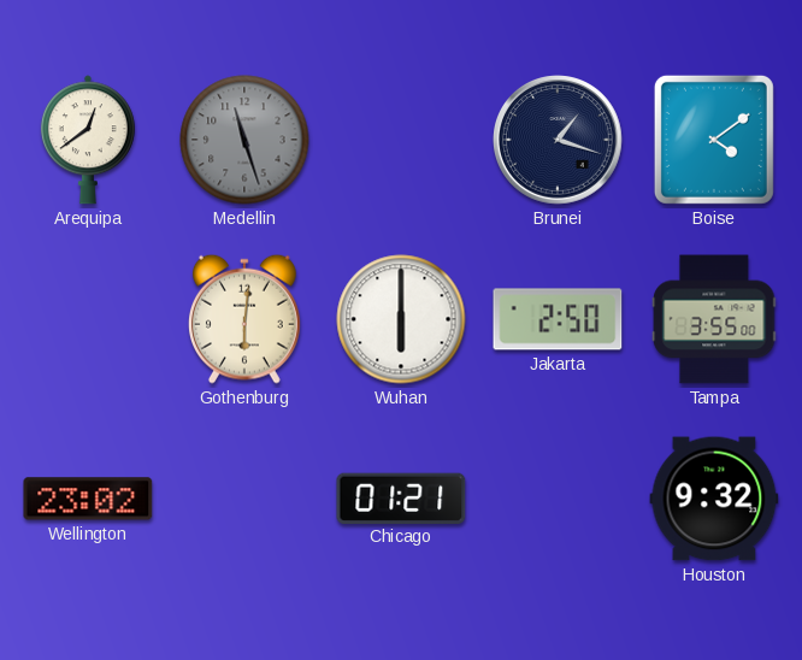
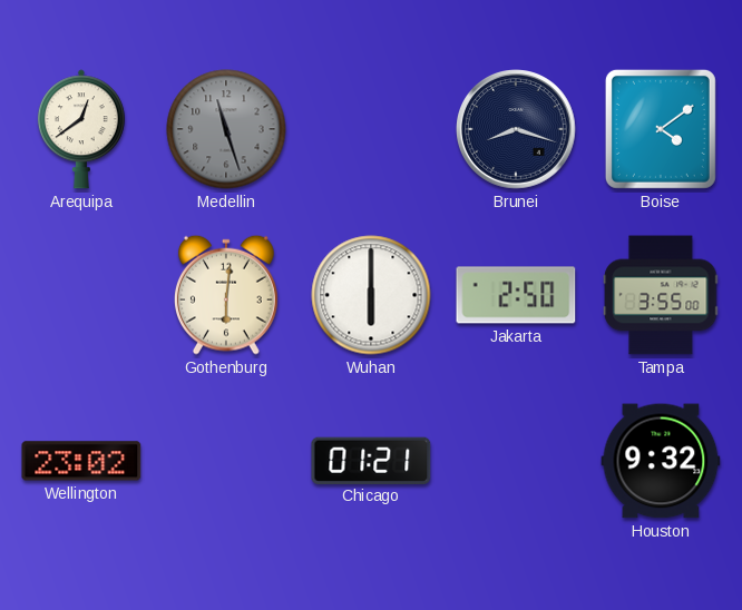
Brunei: 1:18 -> 8:18
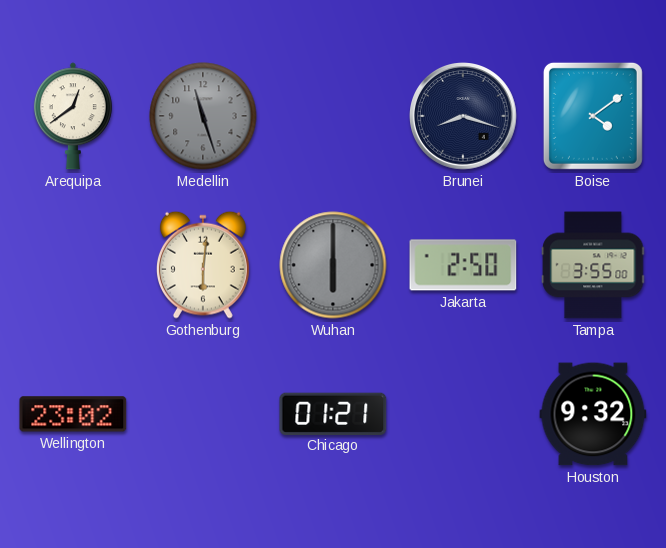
Wuhan dial: white -> grey
